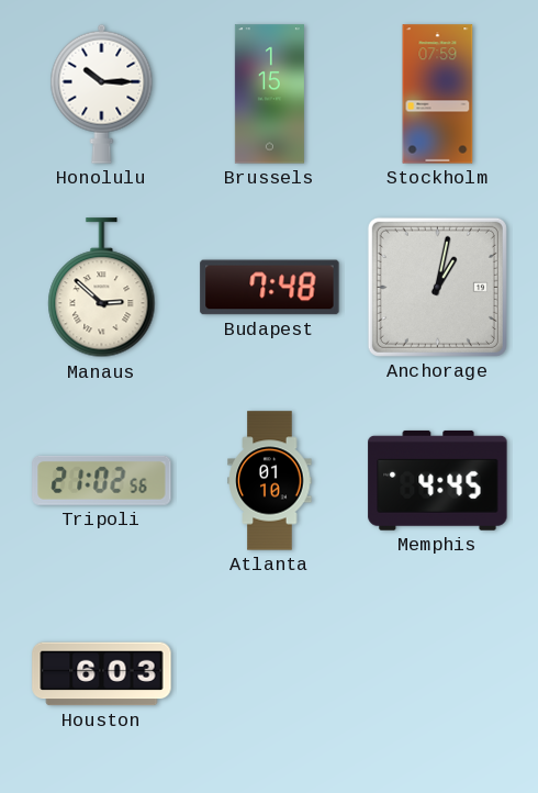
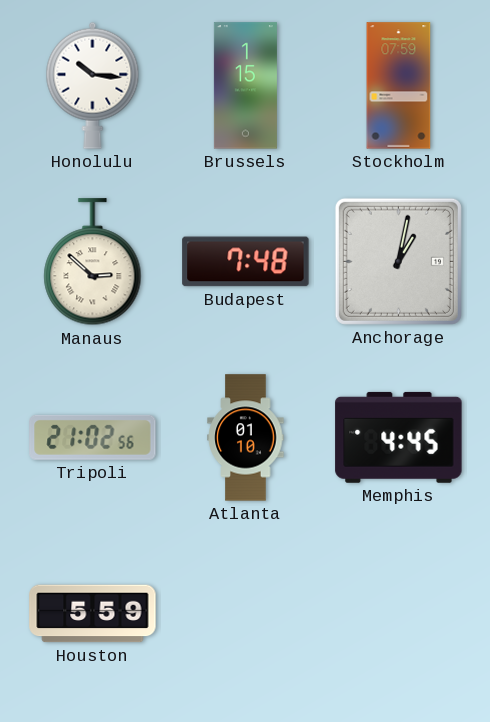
Honolulu: 10:15 -> 10:16
Houston: 6:03 -> 5:59
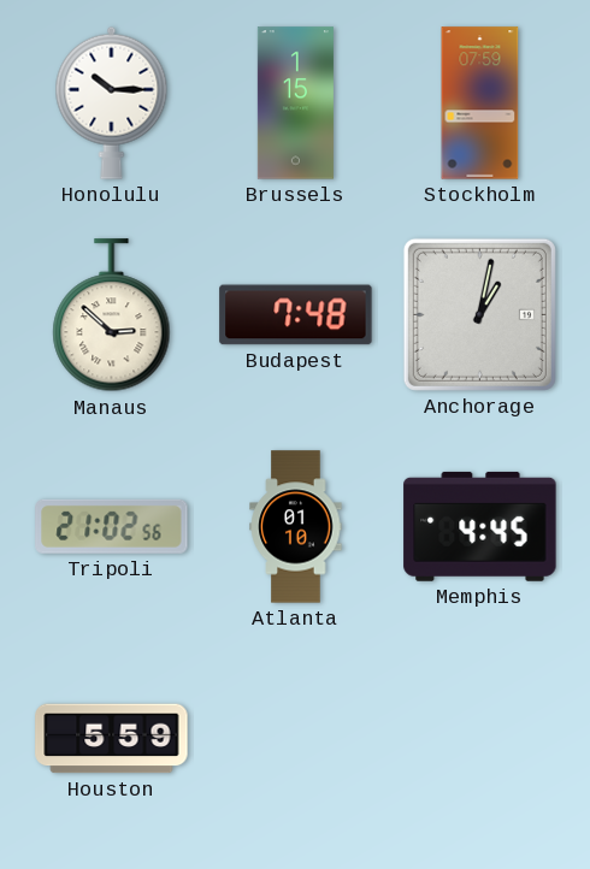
Honolulu: 10:16 -> 10:15
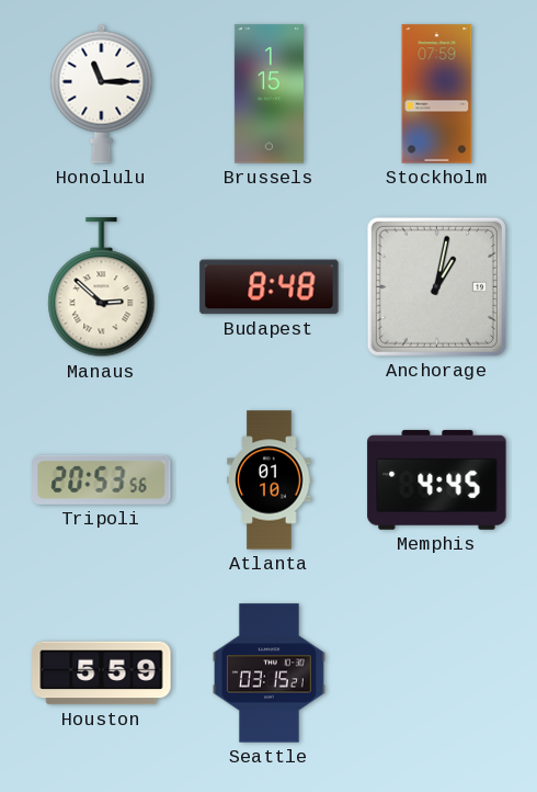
Honolulu: 10:15 -> 11:15
Budapest: 7:48 -> 8:48
Tripoli: 21:02 -> 20:53
Seattle: none -> 03:15
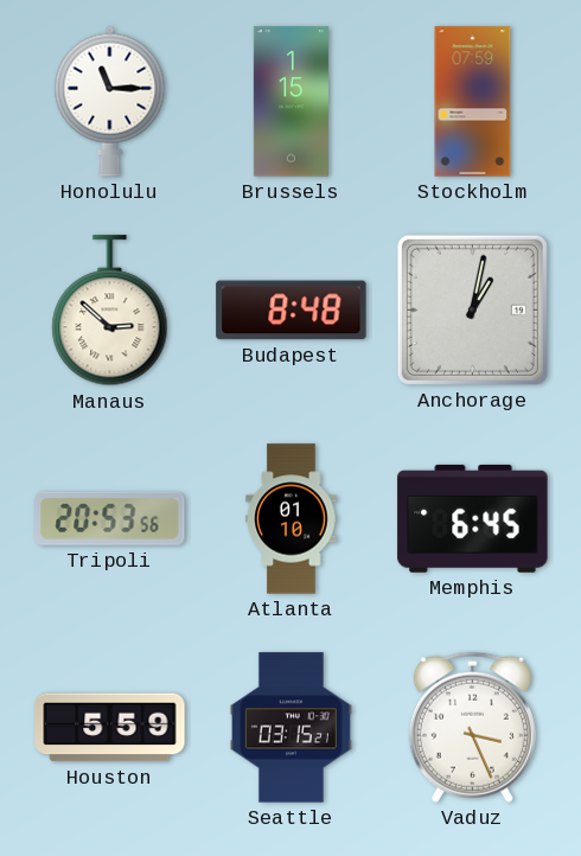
Memphis: 4:45 -> 6:45
Vaduz: none -> 3:26
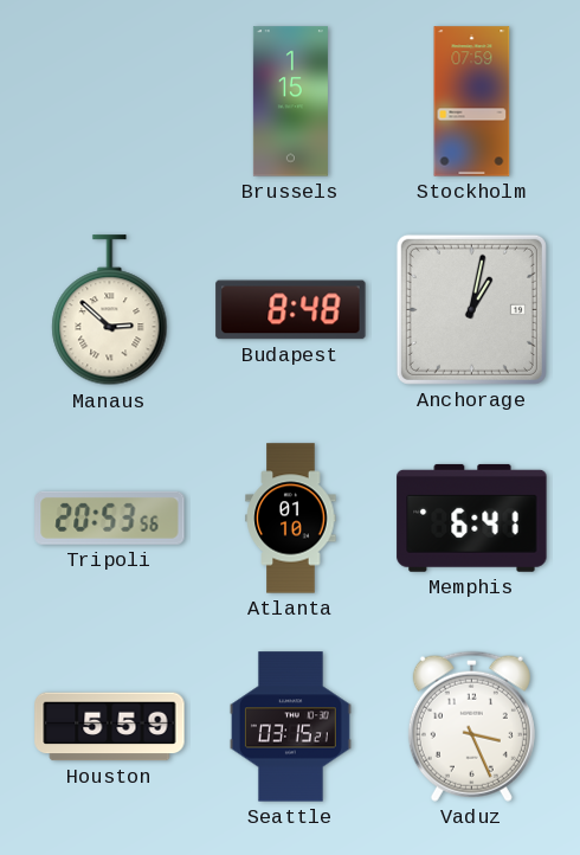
Honolulu: 11:15 -> none
Memphis: 6:45 -> 6:41
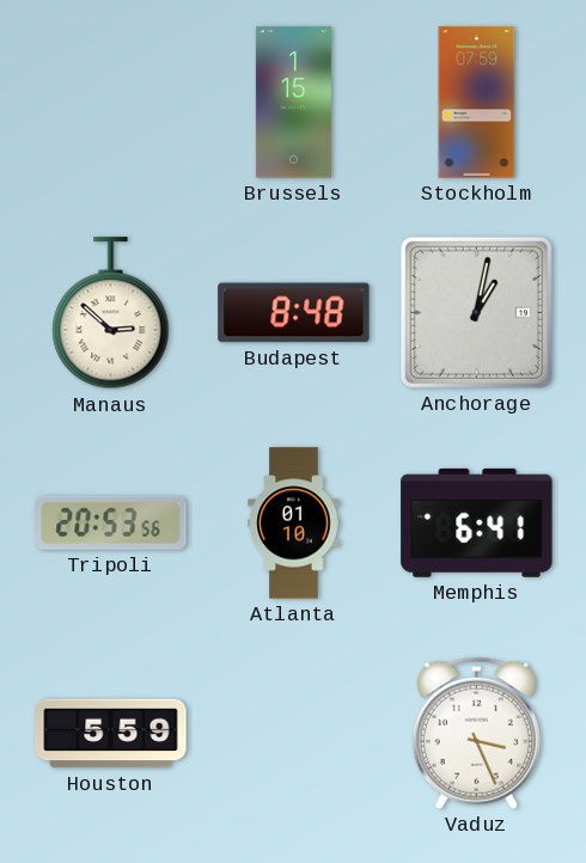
Seattle: 03:15 -> none
